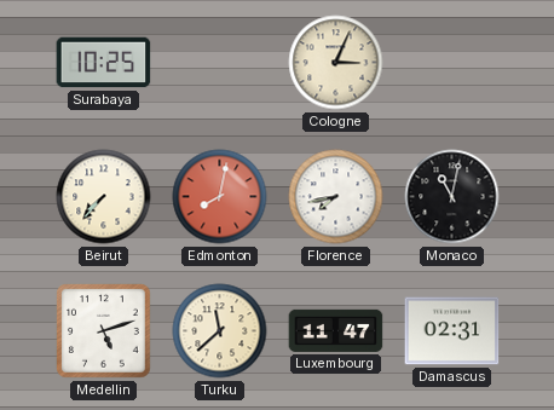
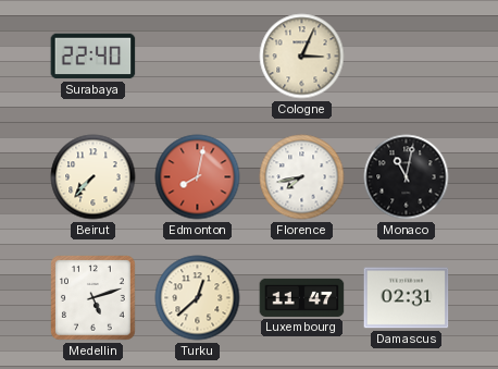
Surabaya: 10:25 -> 22:40
Turku: 11:38 -> 12:38
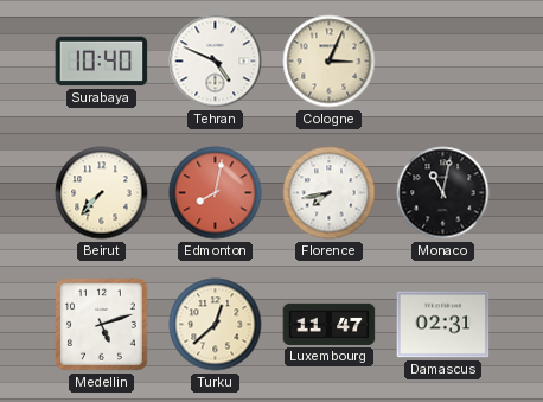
Surabaya: 22:40 -> 10:40
Tehran: none -> 4:49
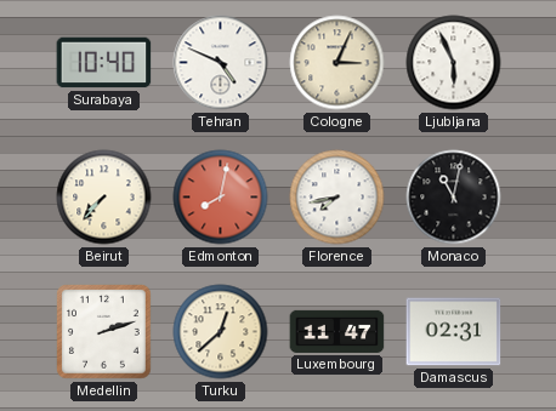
Ljubljana: none -> 5:56
Medellin: 5:12 -> 2:12
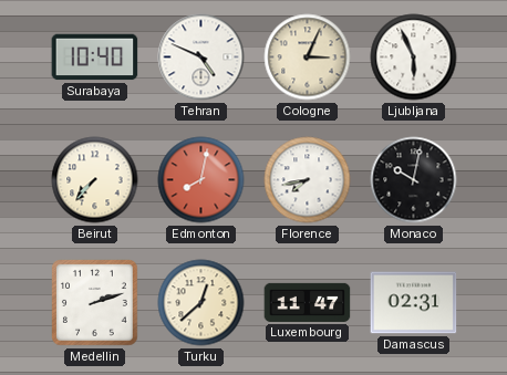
Monaco: 11:02 -> 10:02
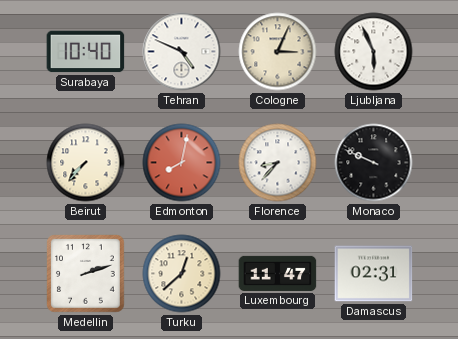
Florence: 7:43 -> 8:37
Monaco: 10:02 -> 9:49
